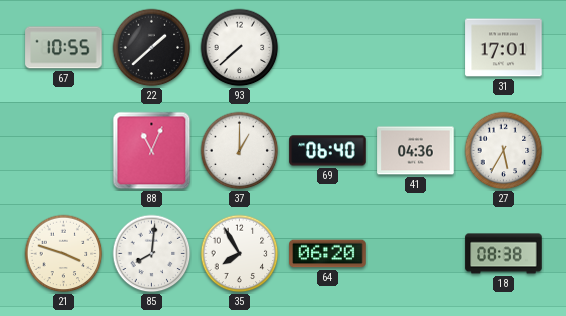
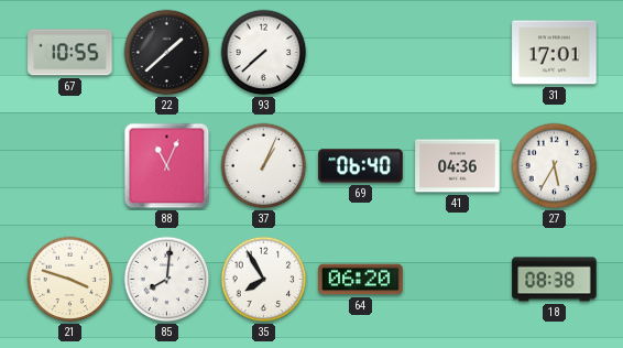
37: 1:00 -> 1:04
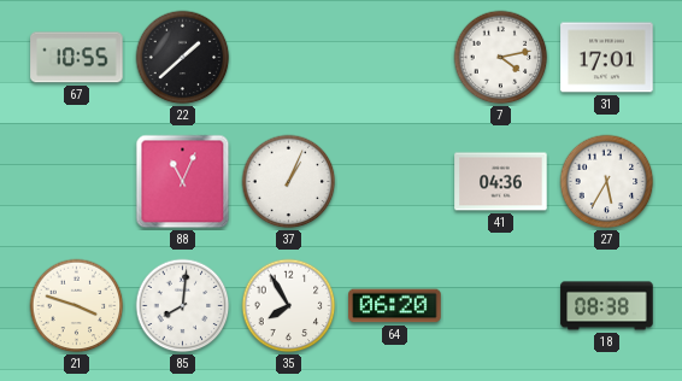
93: 7:38 -> none
7: none -> 4:13
69: 06:40 -> none
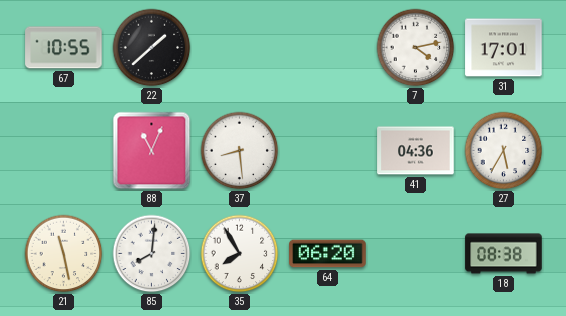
37: 1:04 -> 8:29
21: 3:48 -> 11:28
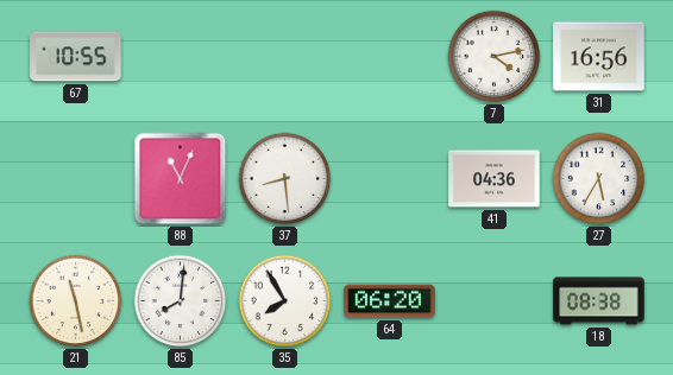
22: 1:38 -> none
31: 17:01 -> 16:56
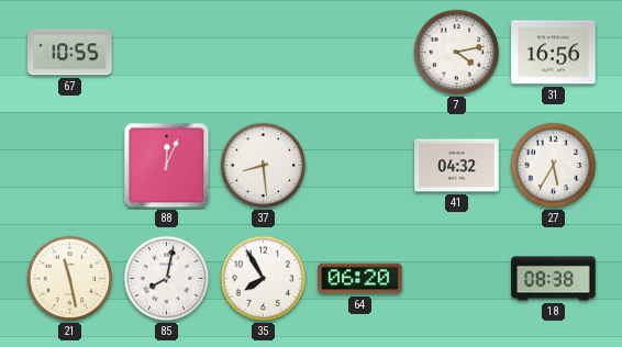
88: 11:04 -> 12:04
41: 04:36 -> 04:32
85: 8:01 -> 8:02
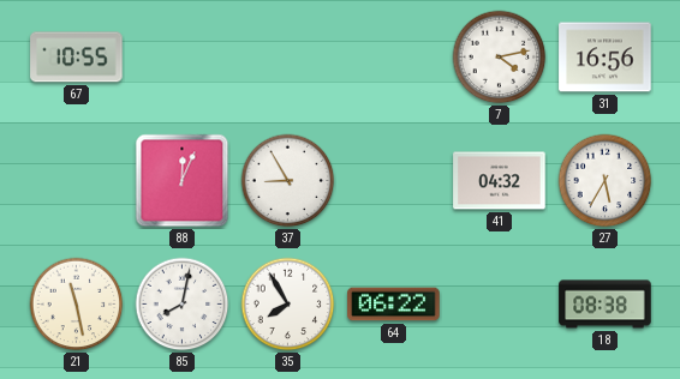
37: 8:29 -> 8:55
64: 06:20 -> 06:22
